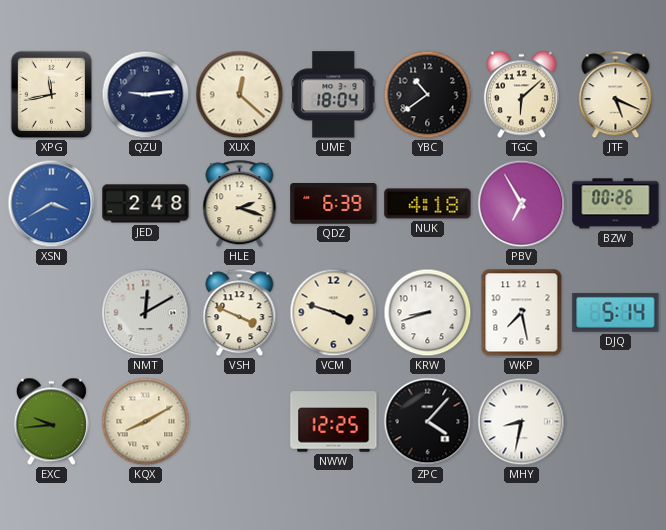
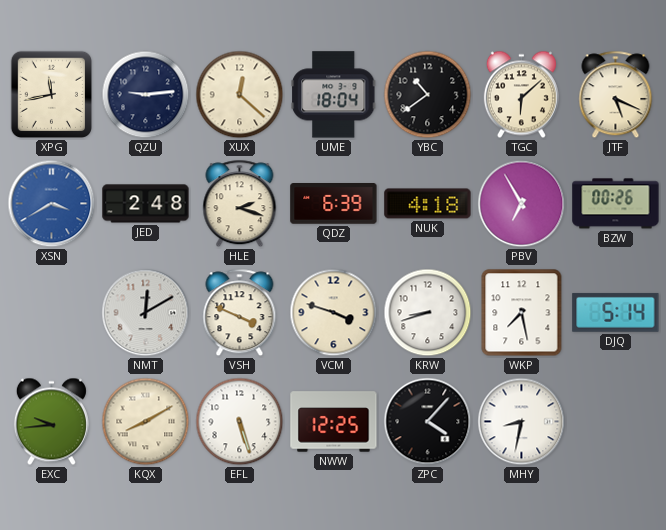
EFL: none -> 5:27
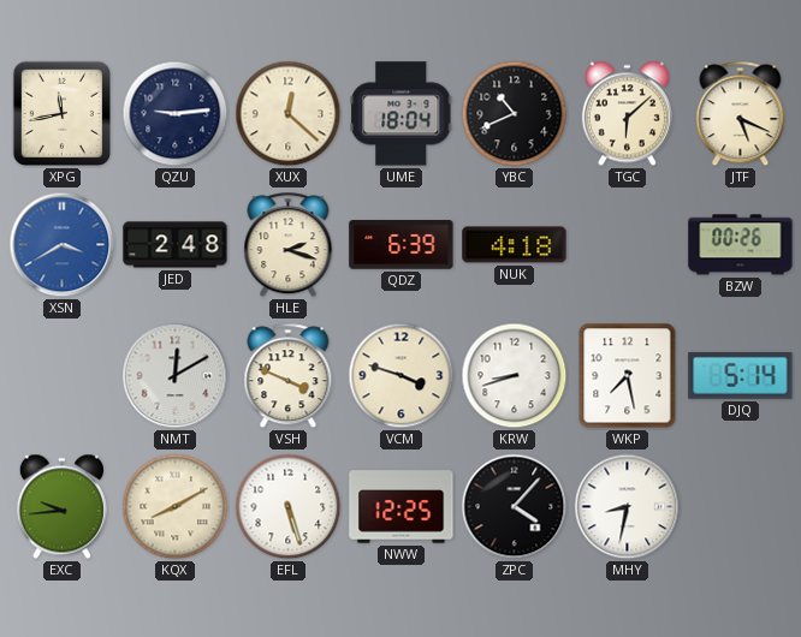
YBC: 10:39 -> 10:41
PBV: 6:55 -> none
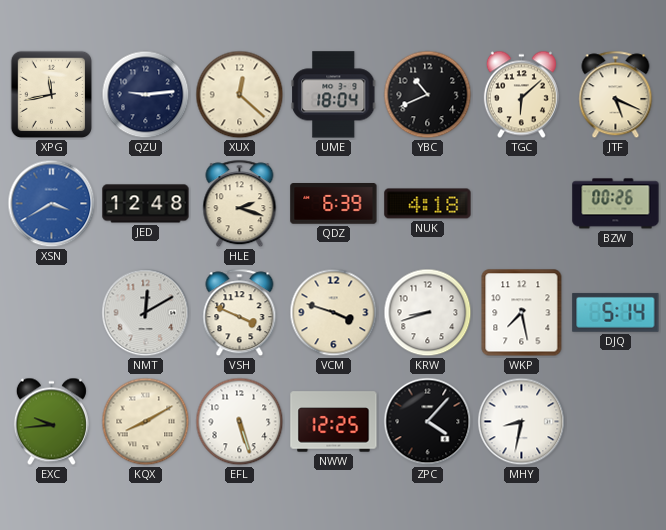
JED: 2:48 -> 12:48
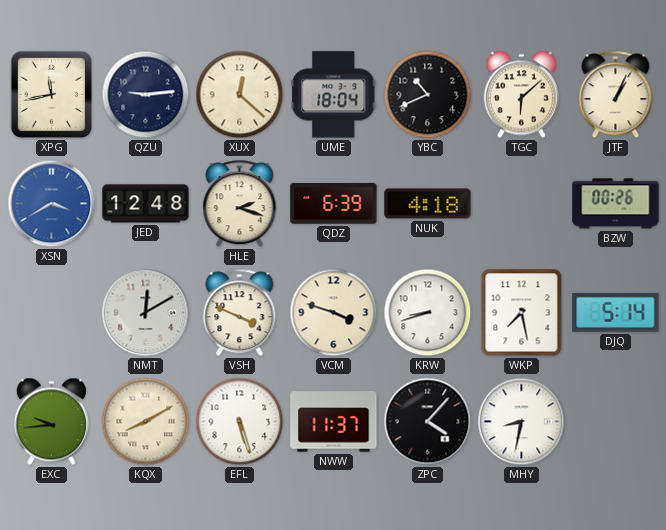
JTF: 5:19 -> 1:04
NWW: 12:25 -> 11:37
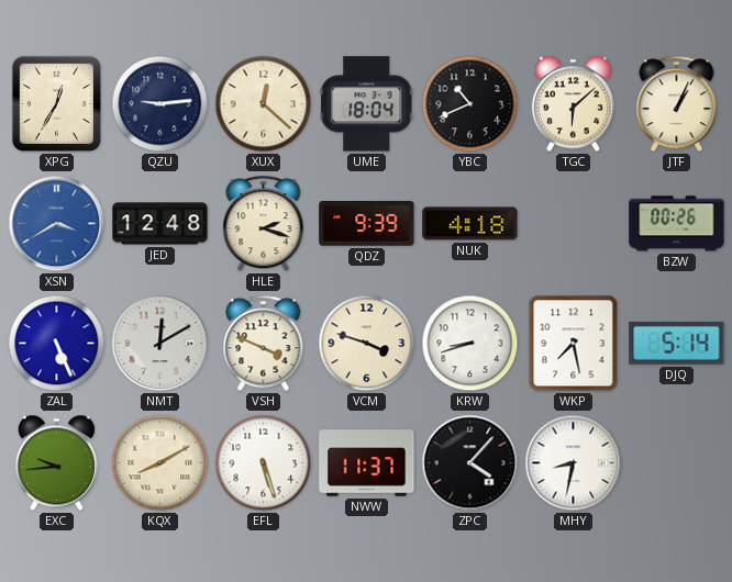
XPG: 11:43 -> 12:35
QDZ: 6:39 -> 9:39
ZAL: none -> 5:26
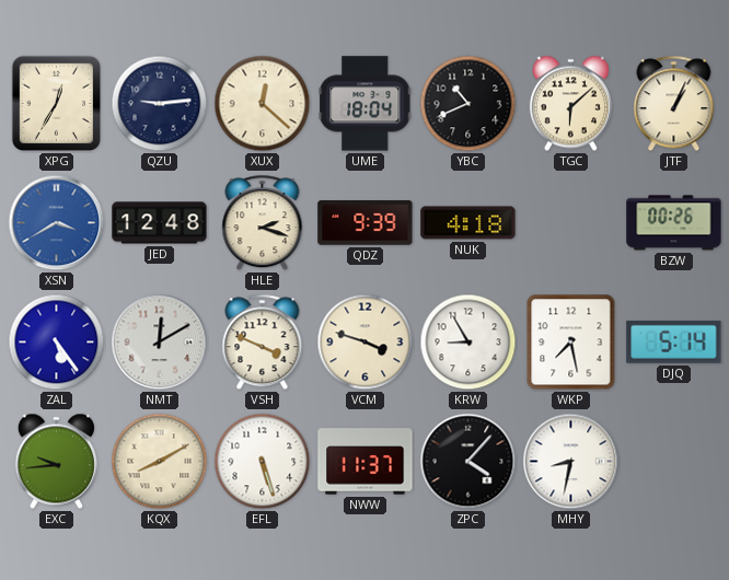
ZAL: 5:26 -> 5:24
KRW: 8:42 -> 8:55
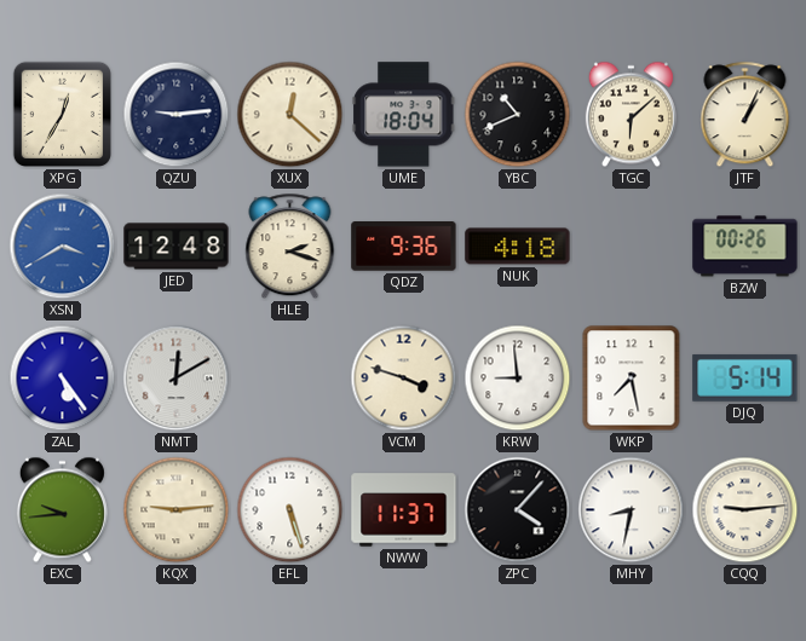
QDZ: 9:39 -> 9:36
VSH: 3:49 -> none
KRW: 8:55 -> 8:59
KQX: 8:10 -> 9:14
CQQ: none -> 9:14
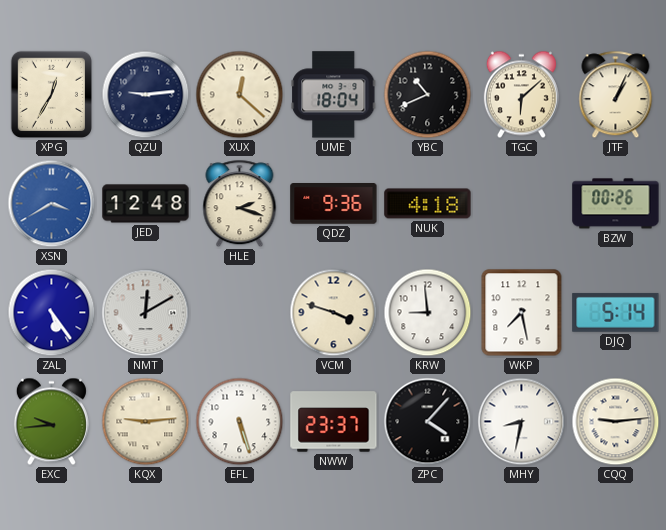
NWW: 11:37 -> 23:37
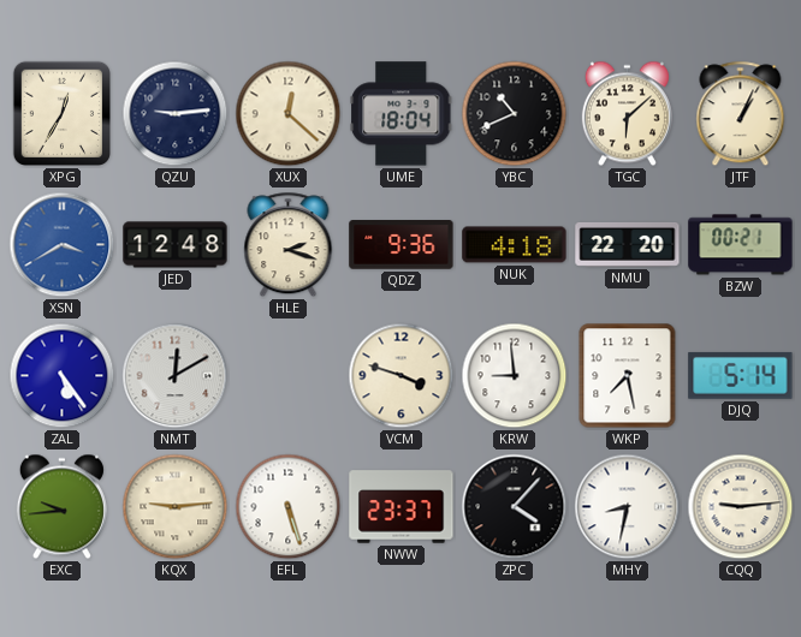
NMU: none -> 22:20
BZW: 00:26 -> 00:21
